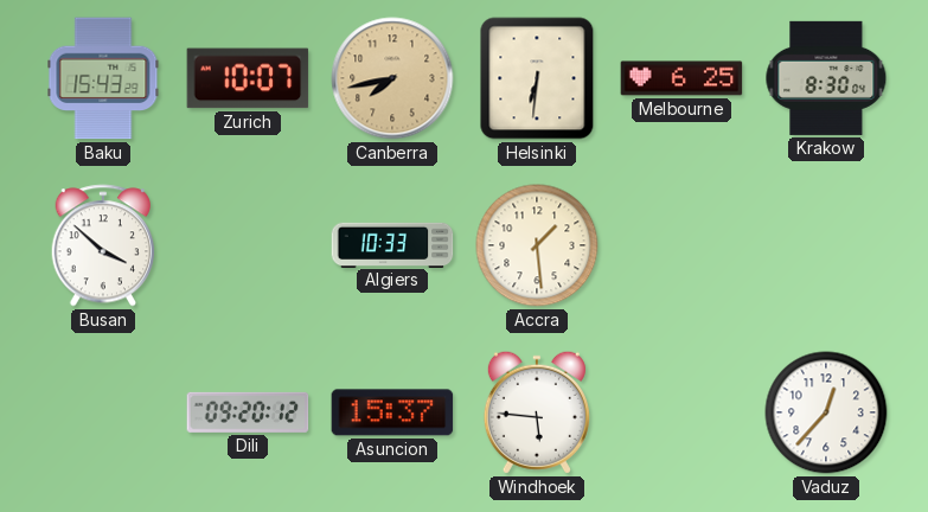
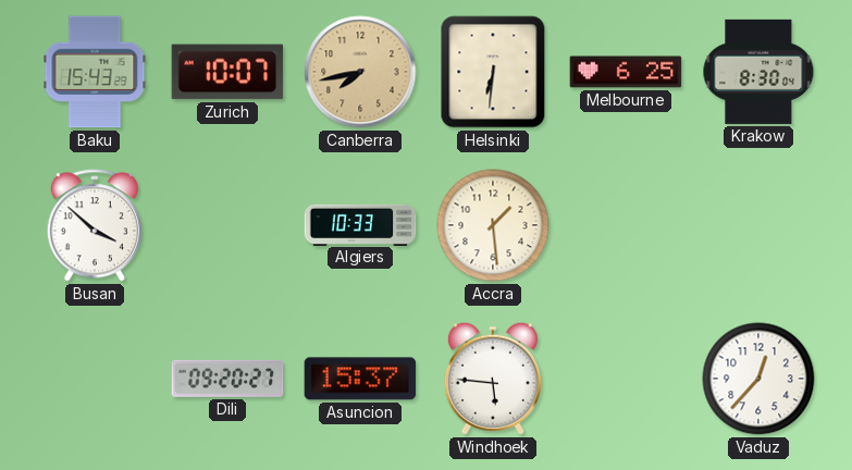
Dili: 09:20:12 -> 09:20:27
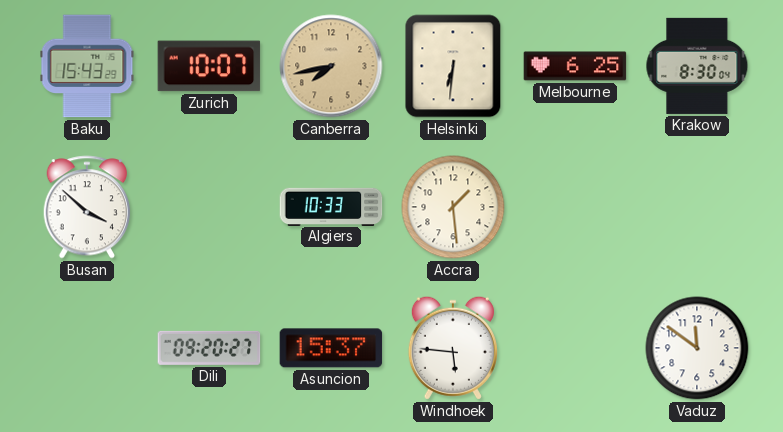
Vaduz: 12:37 -> 11:51
